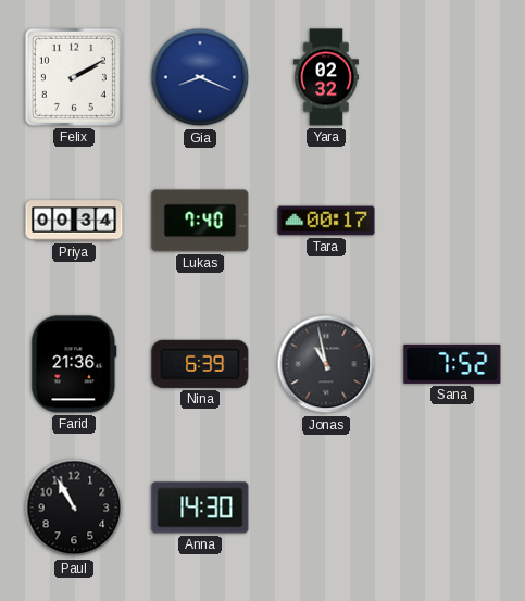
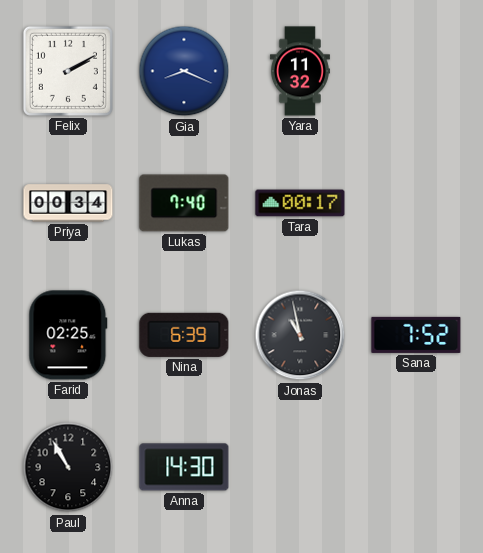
Yara: 02:32 -> 11:32
Farid: 21:36 -> 02:25
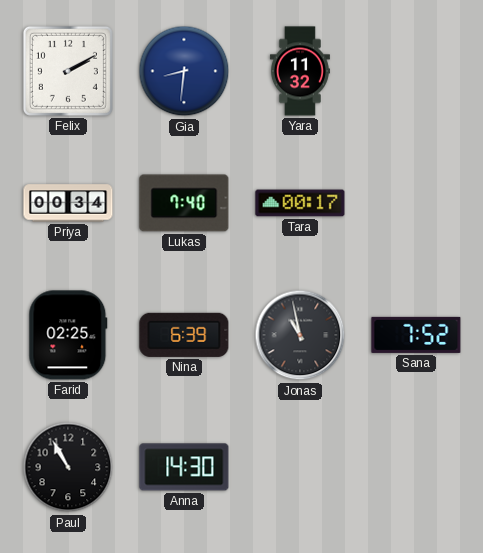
Gia: 8:19 -> 8:31
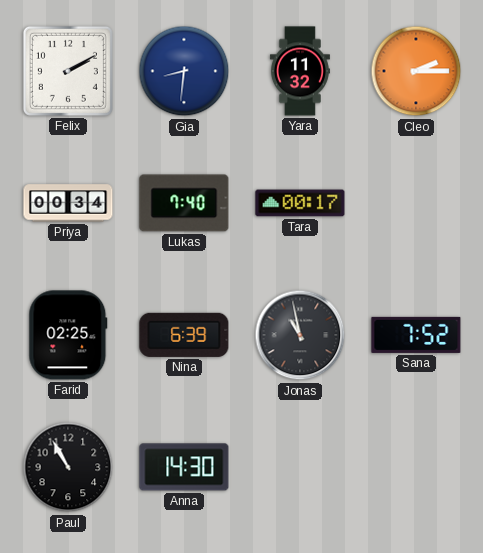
Cleo: none -> 2:15
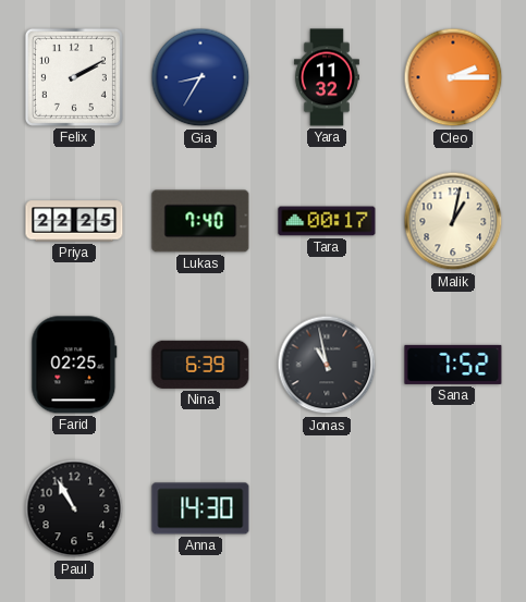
Gia: 8:31 -> 8:35
Priya: 00:34 -> 22:25
Malik: none -> 1:02
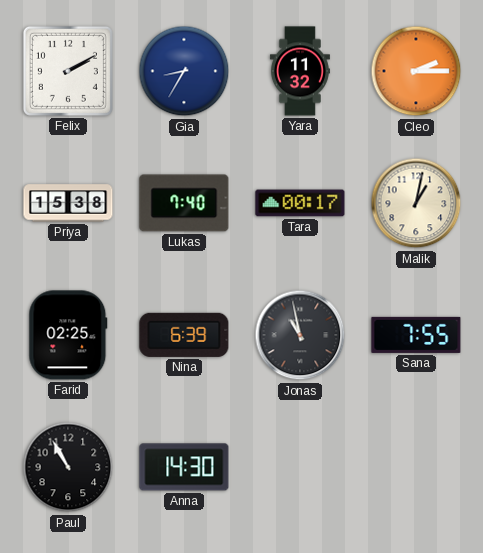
Priya: 22:25 -> 15:38
Sana: 7:52 -> 7:55
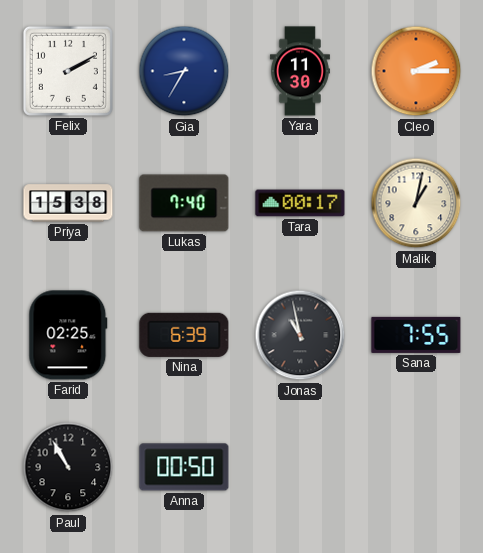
Yara: 11:32 -> 11:30
Anna: 14:30 -> 00:50
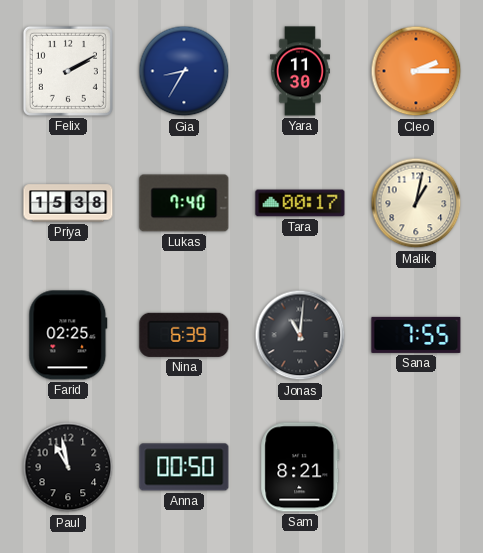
Jonas: 10:58 -> 11:01
Paul: 10:55 -> 10:58
Sam: none -> 8:21
